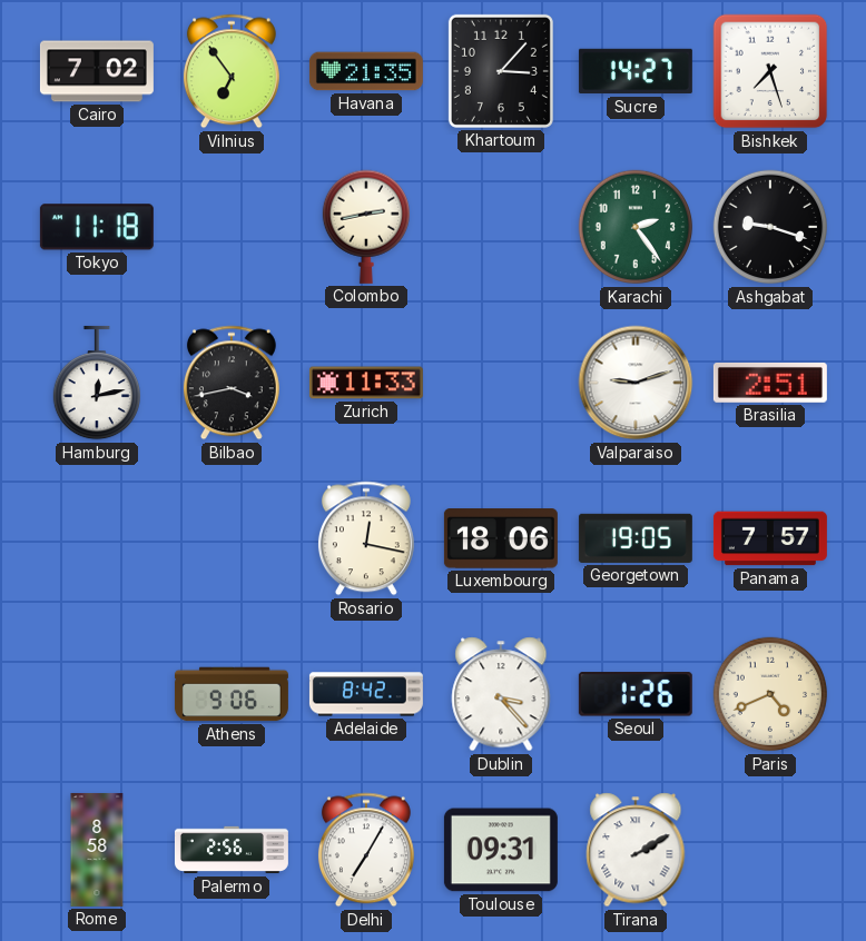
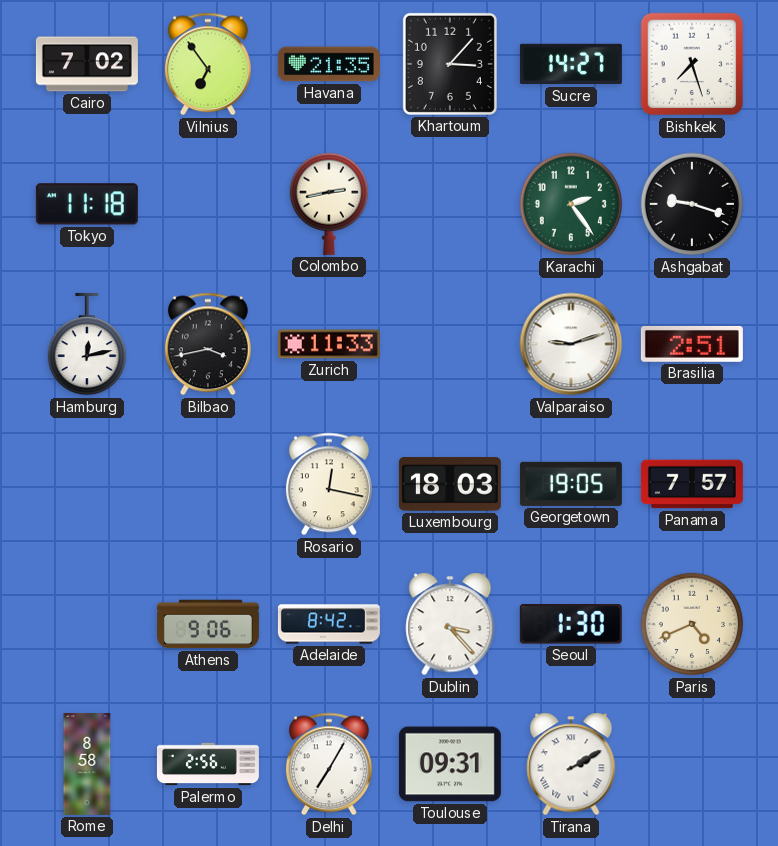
Luxembourg: 18:06 -> 18:03
Seoul: 1:26 -> 1:30
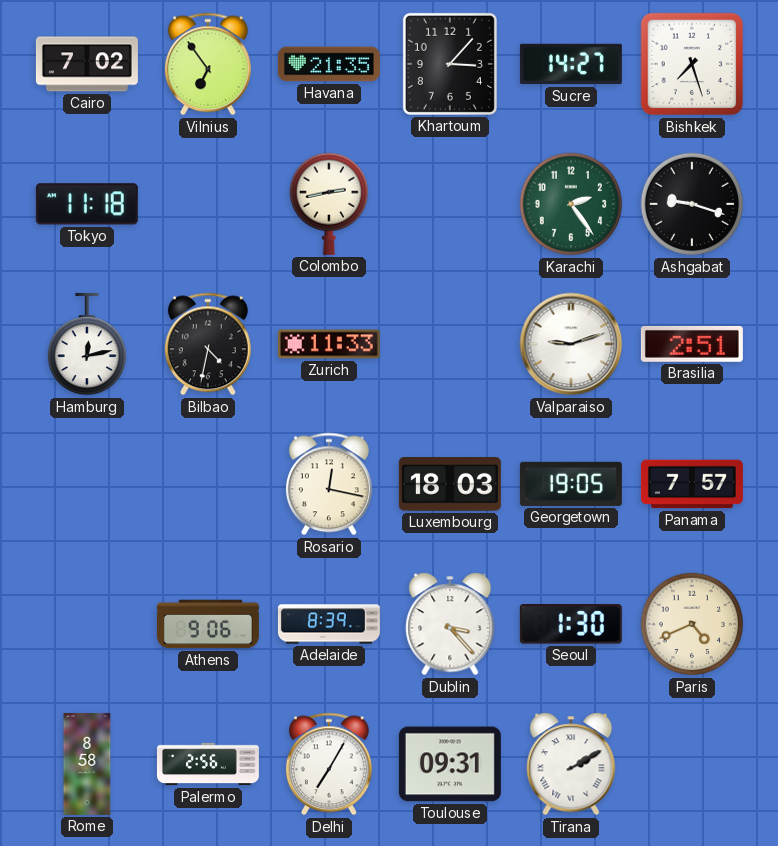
Bilbao: 3:43 -> 4:32
Adelaide: 8:42 -> 8:39
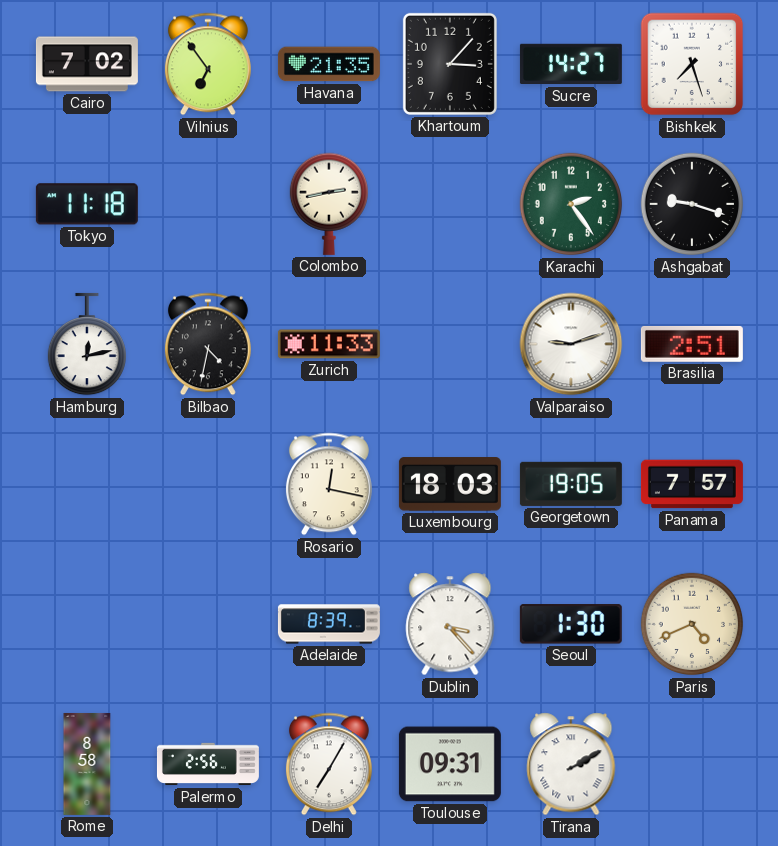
Athens: 9:06 -> none
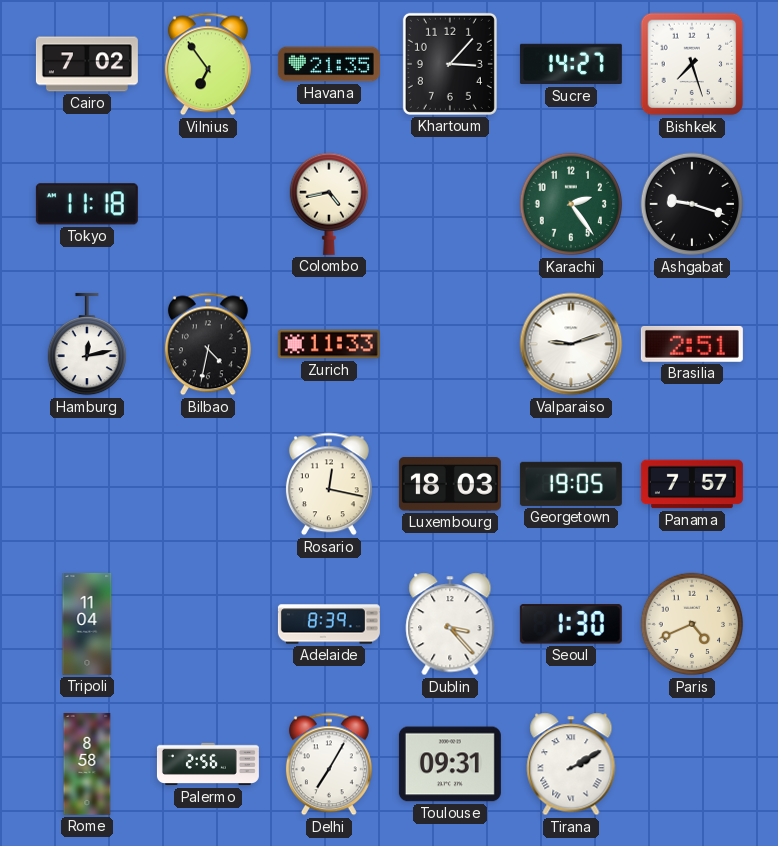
Colombo: 2:43 -> 4:43
Tripoli: none -> 11:04
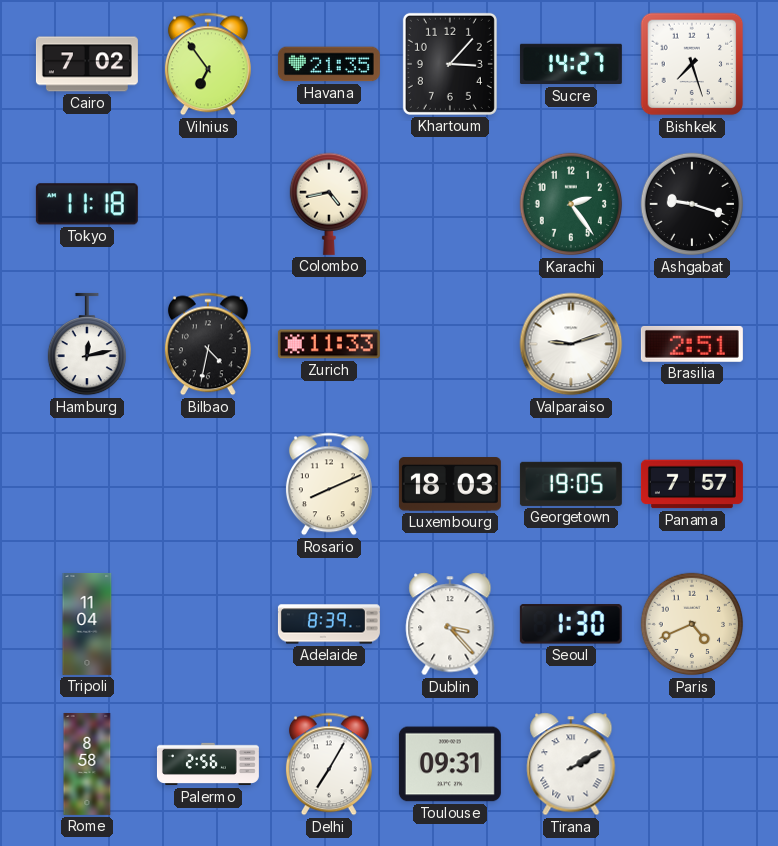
Rosario: 12:17 -> 8:11
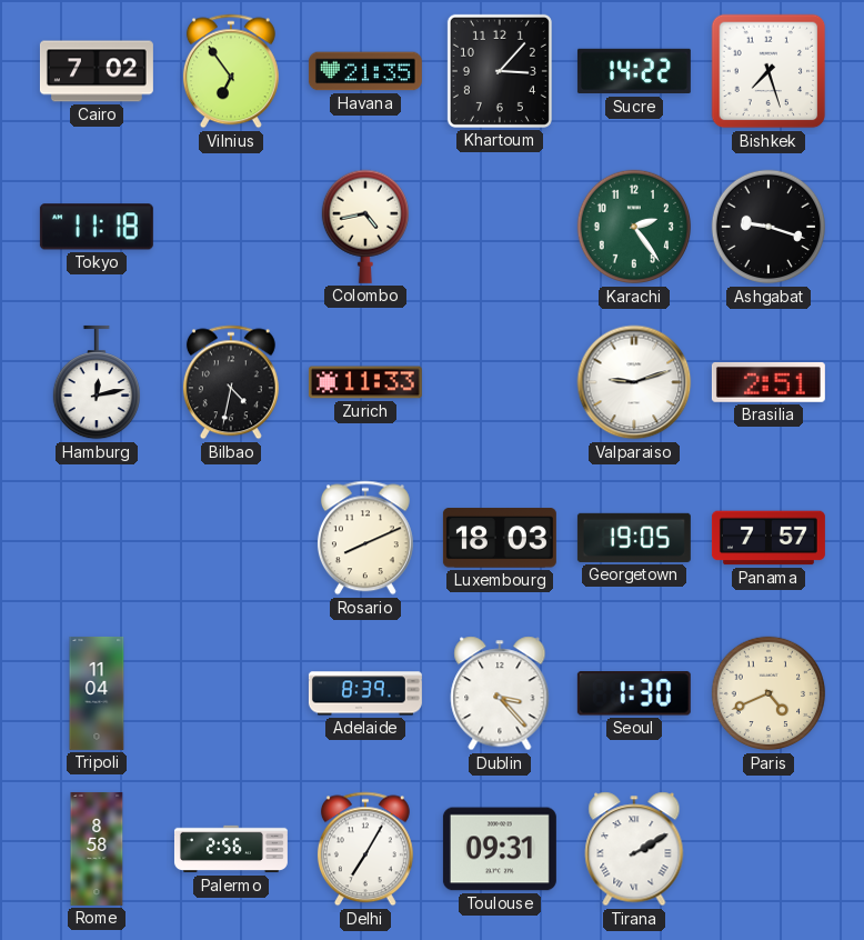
Sucre: 14:27 -> 14:22
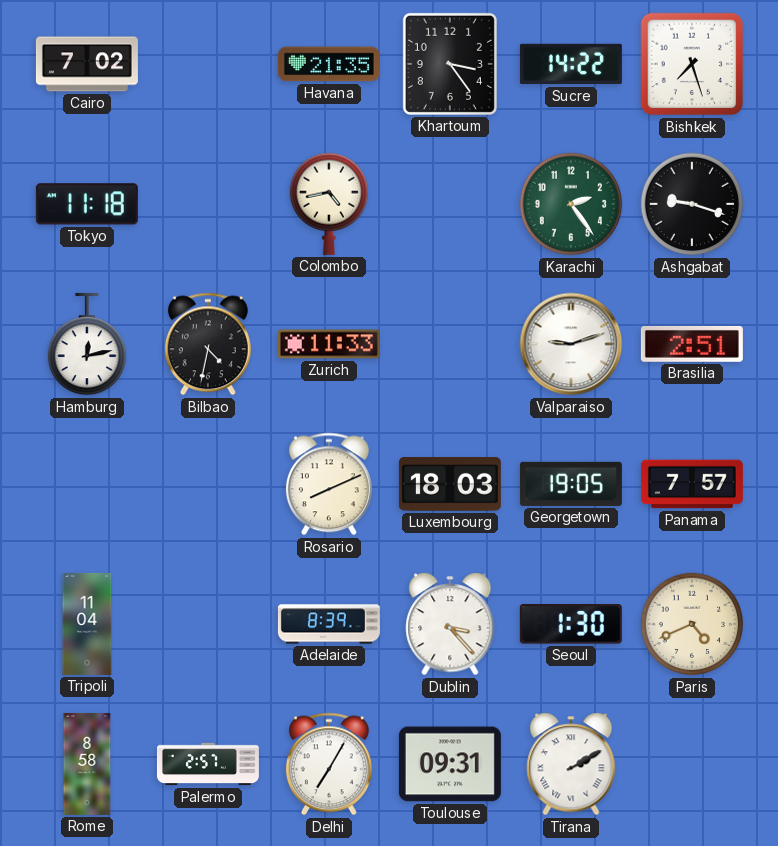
Vilnius: 6:54 -> none
Khartoum: 3:07 -> 3:24
Palermo: 2:56 -> 2:57
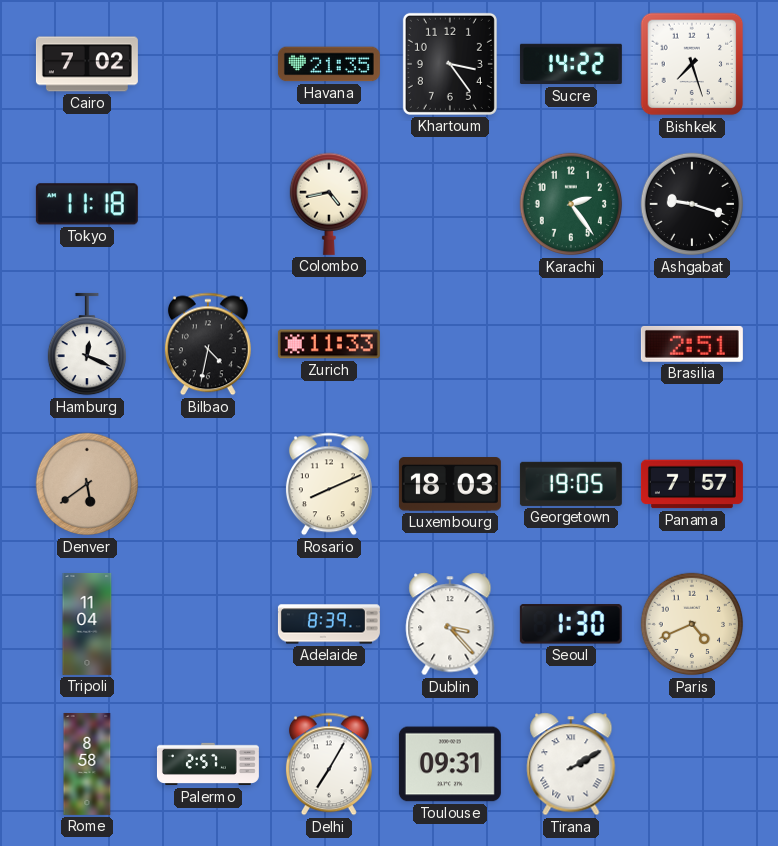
Hamburg: 12:13 -> 12:19
Valparaiso: 9:12 -> none
Denver: none -> 5:39
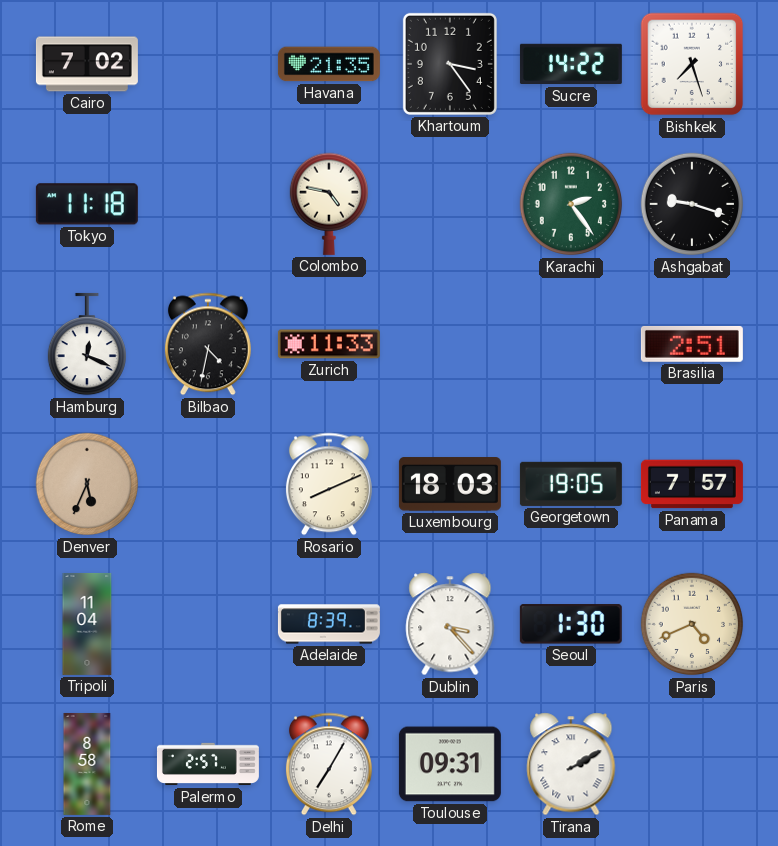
Colombo: 4:43 -> 4:47
Denver: 5:39 -> 5:34
